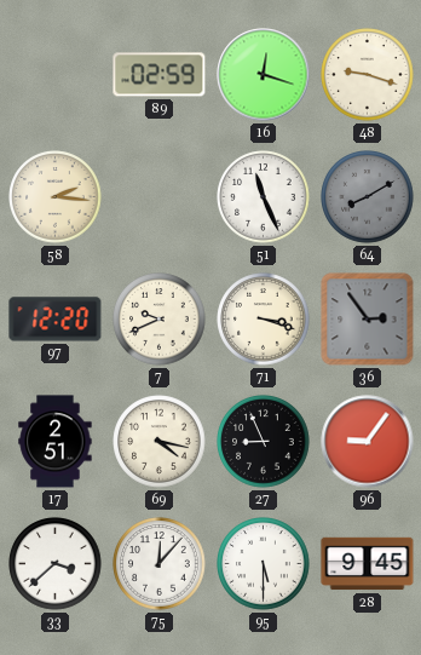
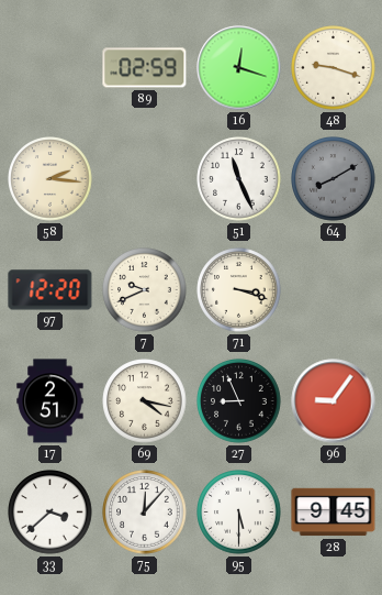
36: 2:54 -> none
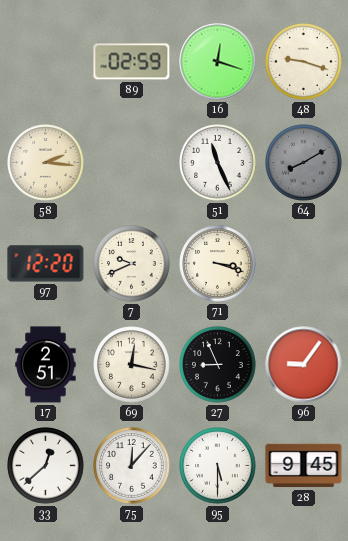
69: 4:17 -> 12:17
33: 3:38 -> 12:38
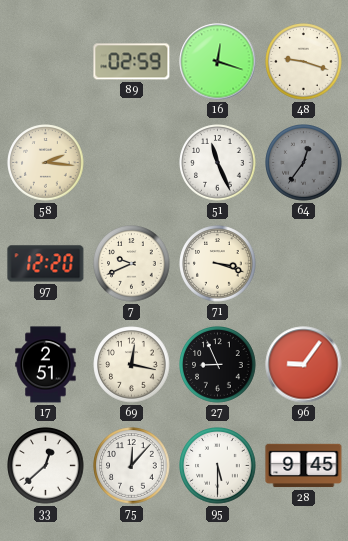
64: 8:10 -> 12:36
